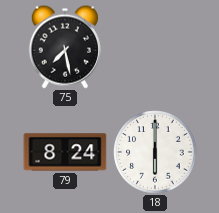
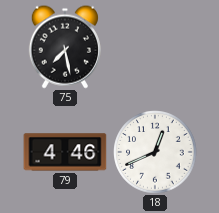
79: 8:24 -> 4:46
18: 6:00 -> 12:41
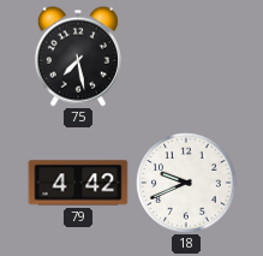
79: 4:46 -> 4:42
18: 12:41 -> 9:41
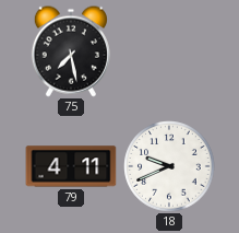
79: 4:42 -> 4:11
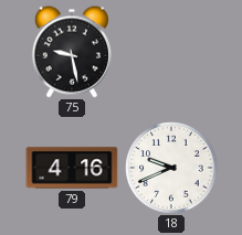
75: 7:28 -> 9:28
79: 4:11 -> 4:16
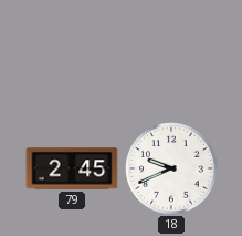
75: 9:28 -> none
79: 4:16 -> 2:45
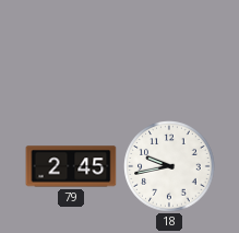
18: 9:41 -> 9:43
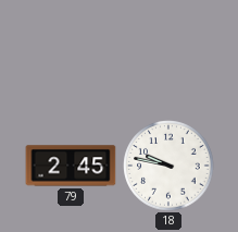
18: 9:43 -> 9:47
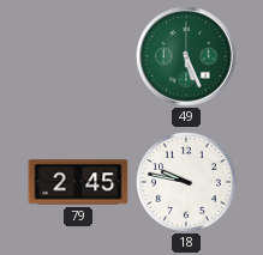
49: none -> 5:26
